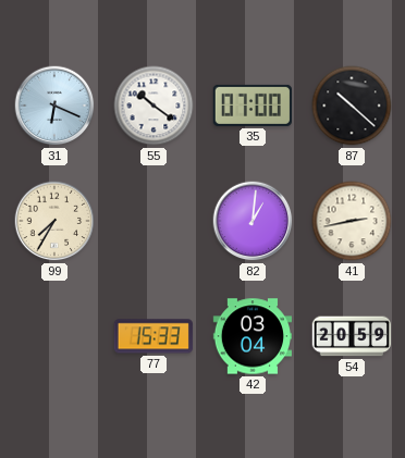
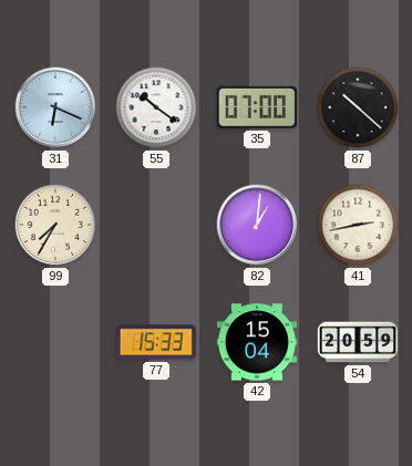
42: 03:04 -> 15:04
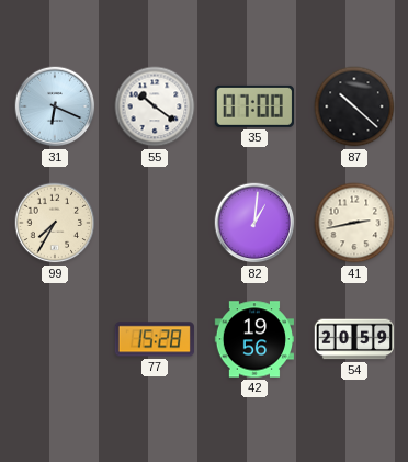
77: 15:33 -> 15:28
42: 15:04 -> 19:56
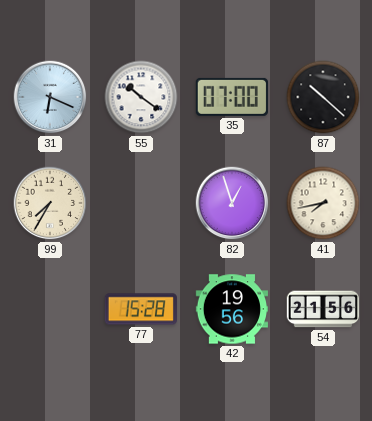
82: 1:01 -> 12:57
41: 2:43 -> 7:43
54: 20:59 -> 21:56
